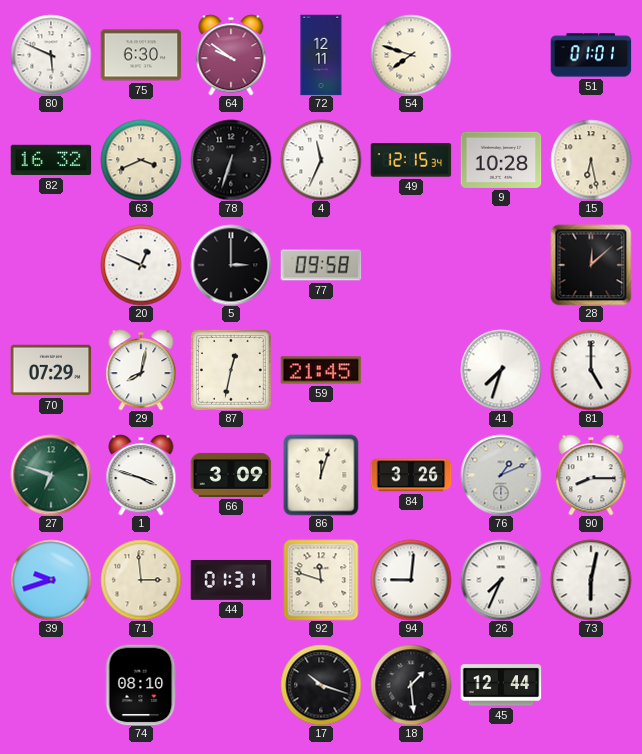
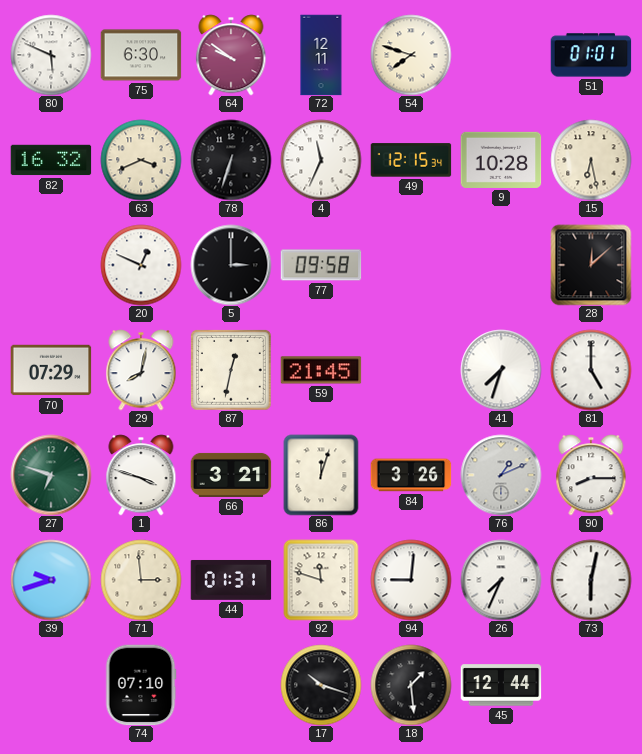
66: 3:09 -> 3:21
74: 08:10 -> 07:10
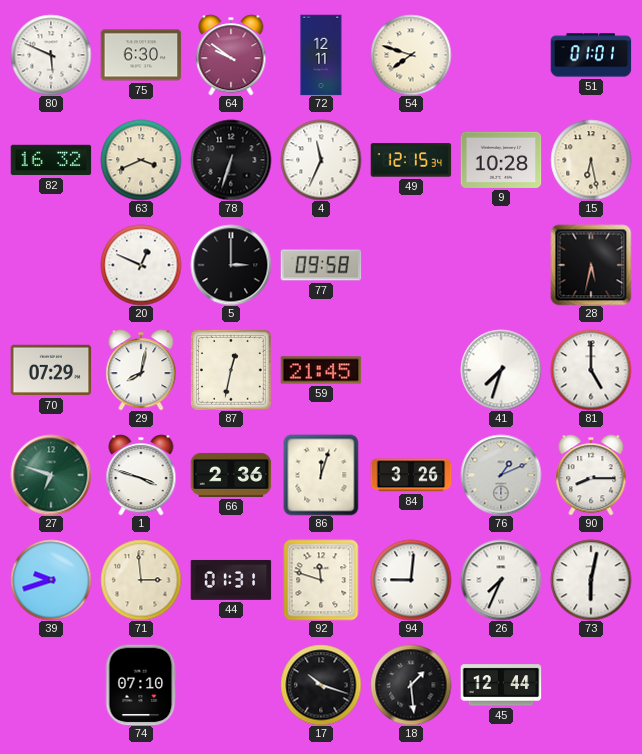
28: 12:08 -> 5:32
66: 3:21 -> 2:36
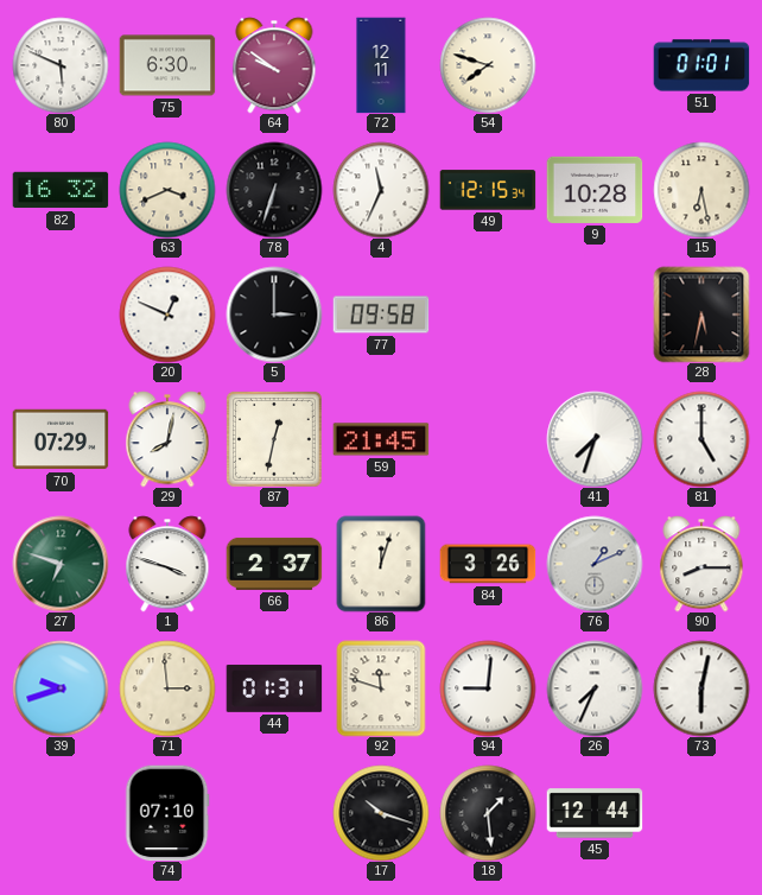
66: 2:36 -> 2:37
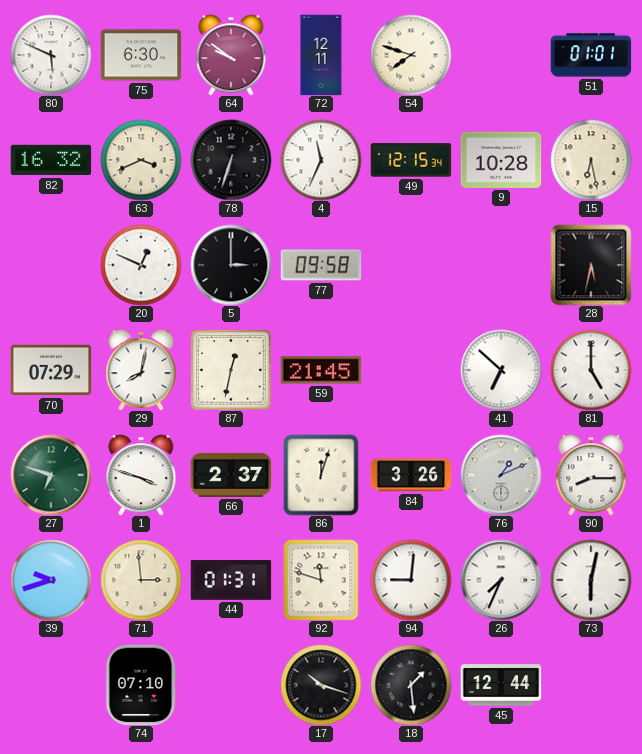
41: 7:33 -> 6:52
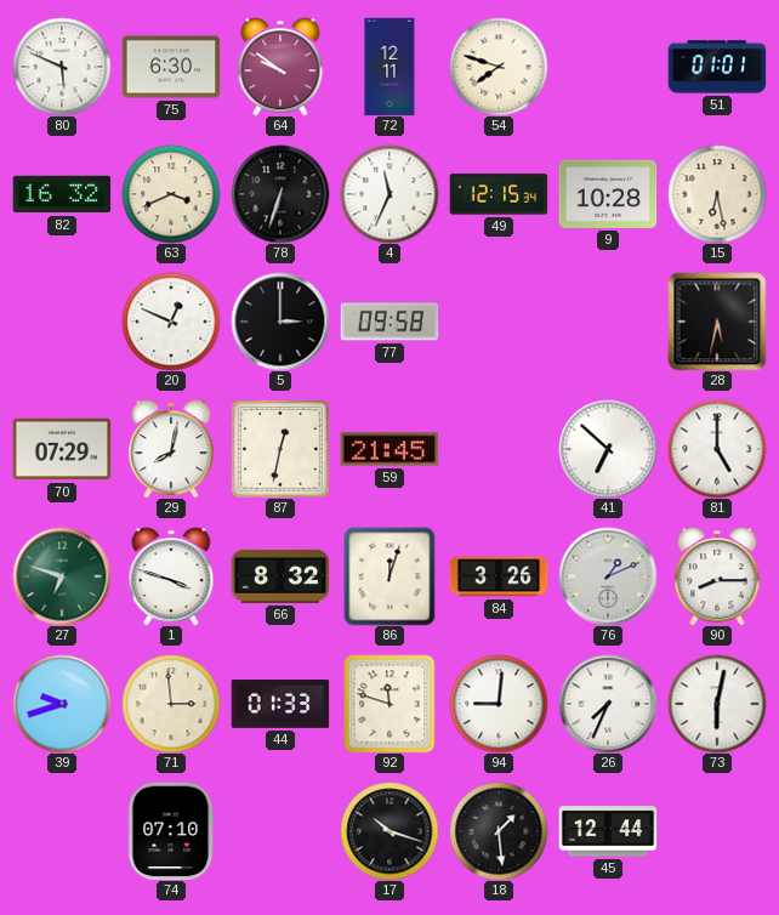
66: 2:37 -> 8:32
44: 01:31 -> 01:33
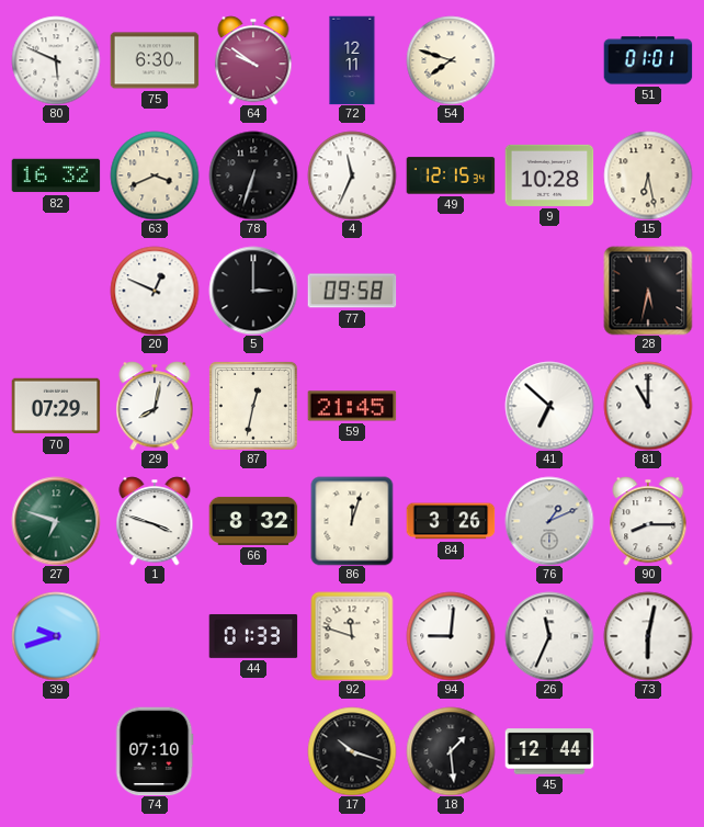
81: 5:00 -> 11:00
71: 2:59 -> none
26: 7:34 -> 11:34
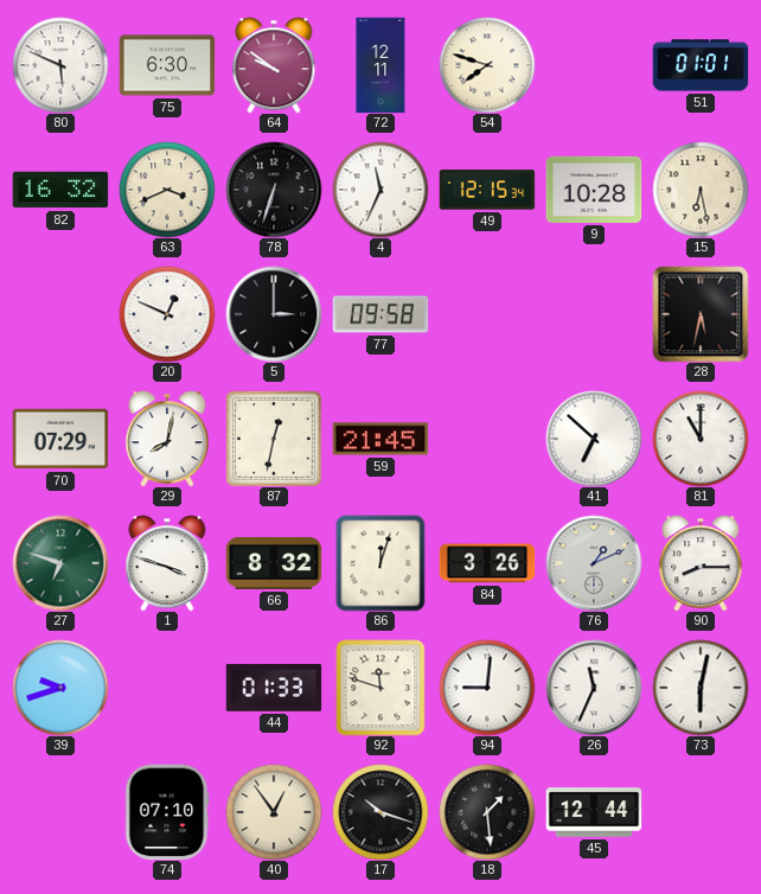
40: none -> 12:54
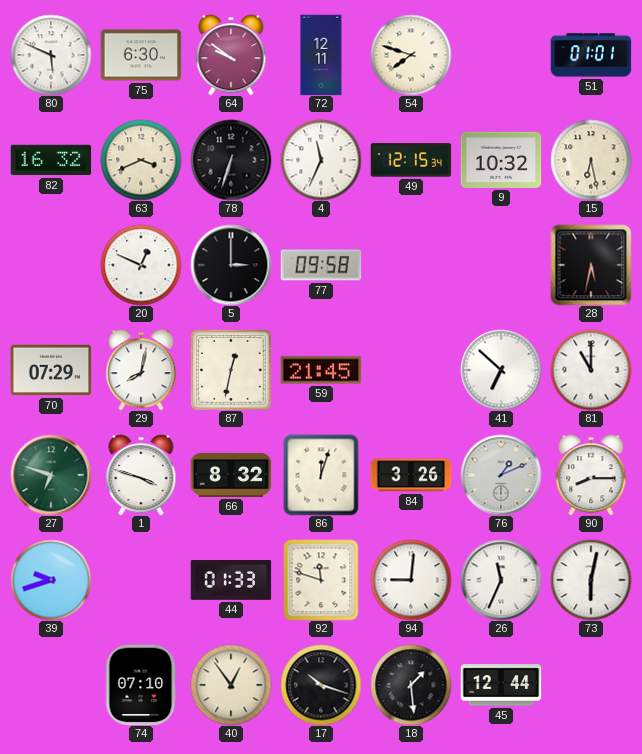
9: 10:28 -> 10:32
